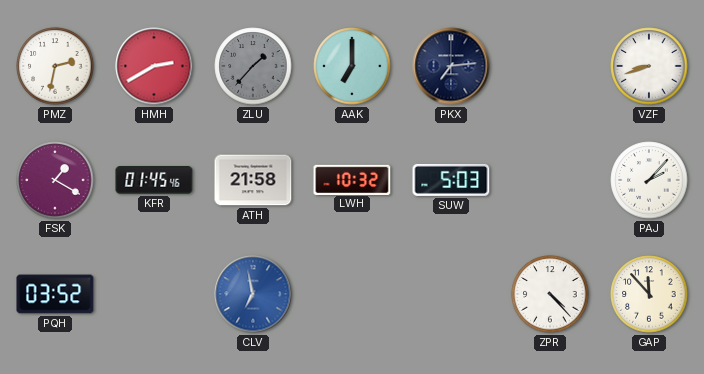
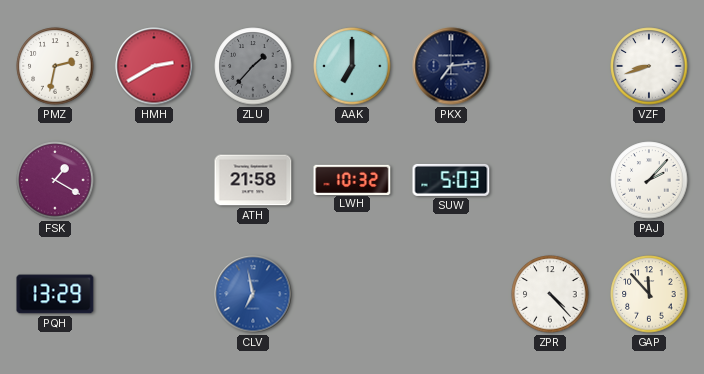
KFR: 01:45 -> none
PQH: 03:52 -> 13:29
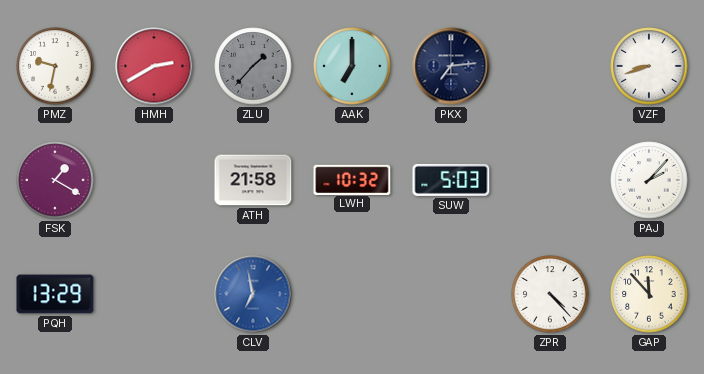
PMZ: 2:32 -> 9:32
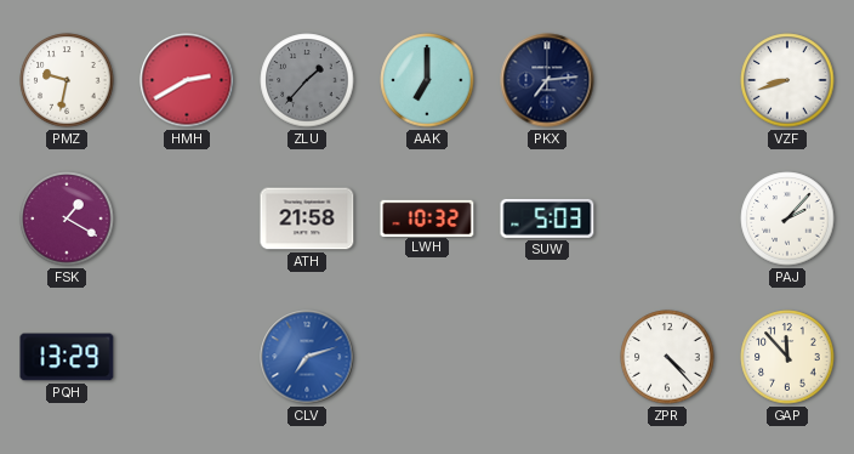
CLV: 6:58 -> 7:12
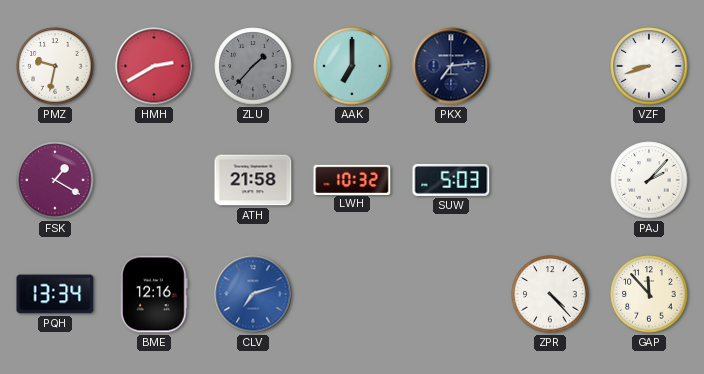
PQH: 13:29 -> 13:34
BME: none -> 12:16
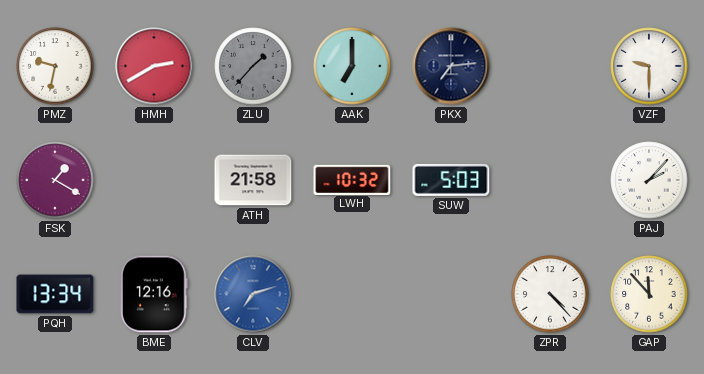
VZF: 8:42 -> 9:30
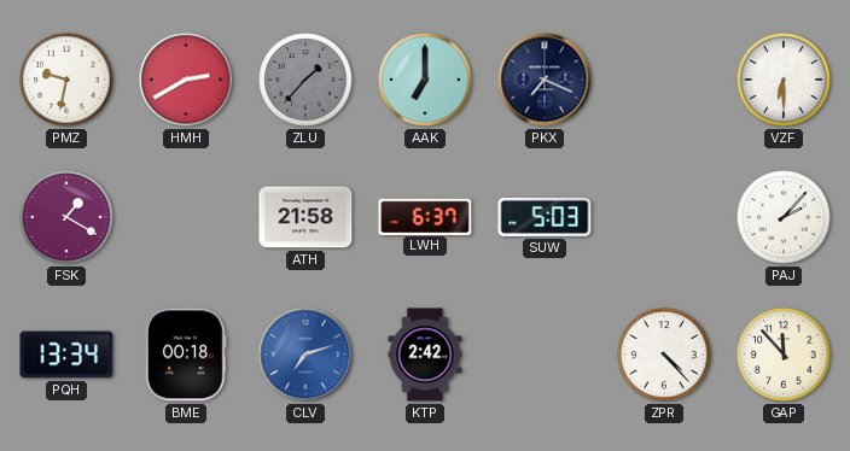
PKX: 7:14 -> 7:19
VZF: 9:30 -> 6:30
LWH: 10:32 -> 6:37
BME: 12:16 -> 00:18
KTP: none -> 2:42
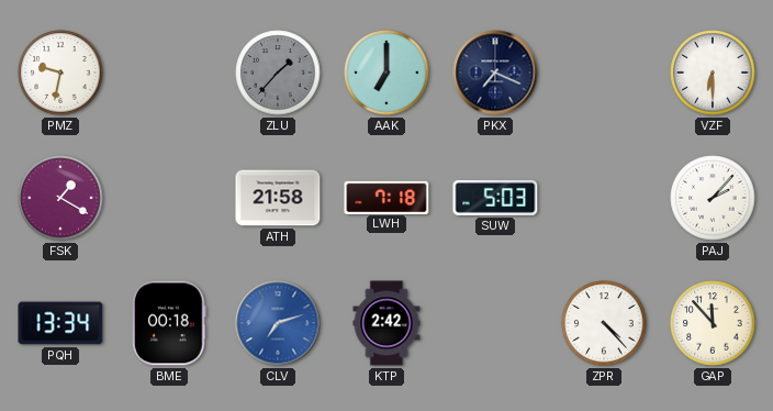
HMH: 2:40 -> none
LWH: 6:37 -> 7:18
